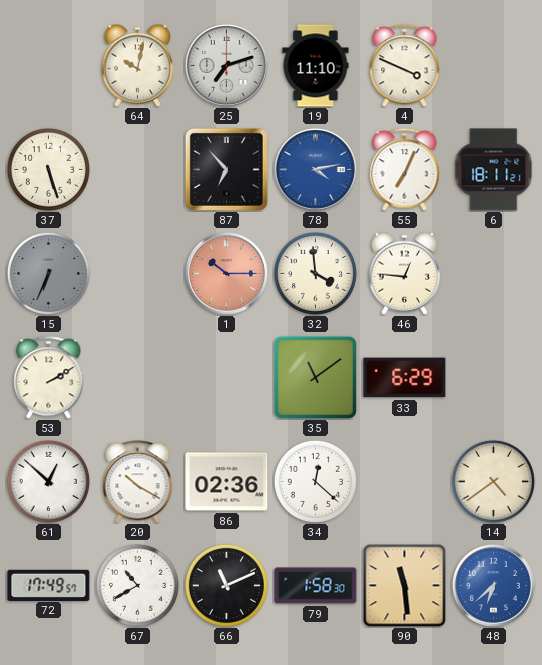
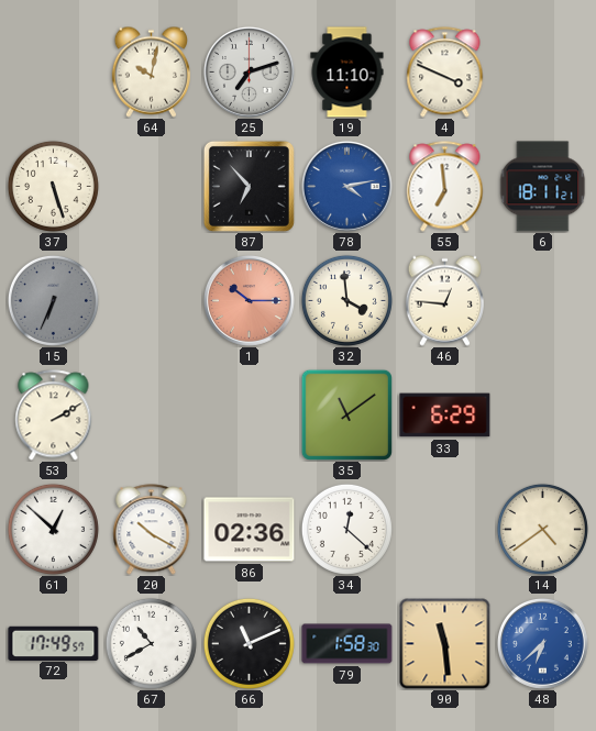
55: 7:04 -> 6:59
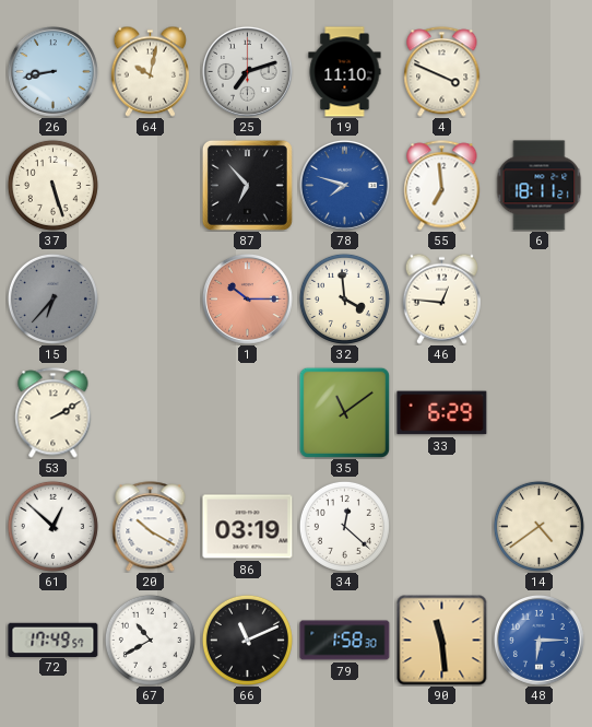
26: none -> 8:43
78: 4:13 -> 7:48
15: 6:34 -> 6:37
86: 02:36 -> 03:19
48: 6:38 -> 6:15
